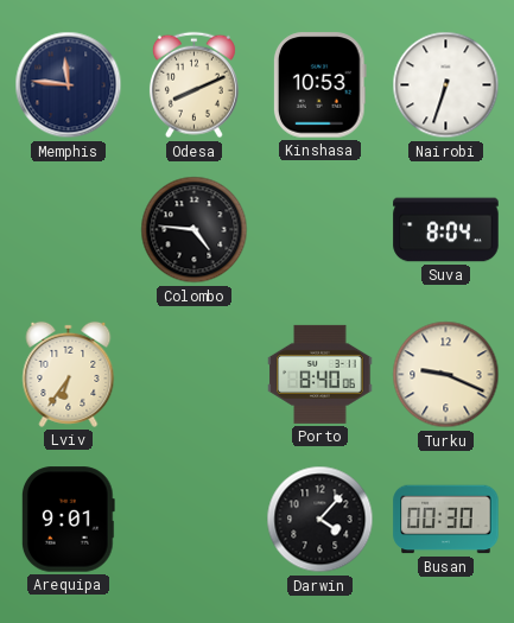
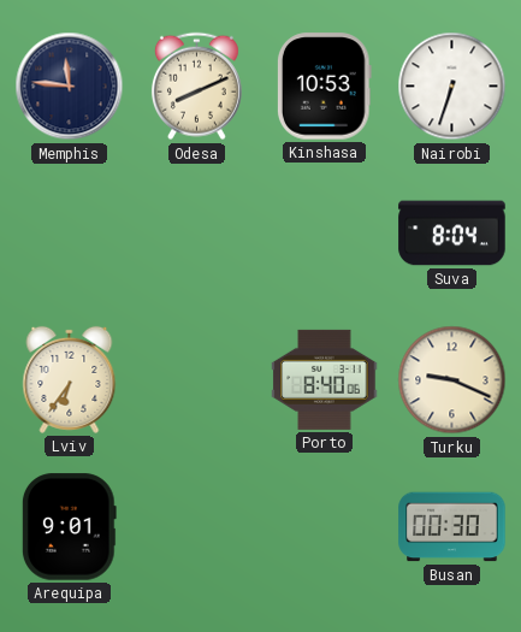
Colombo: 4:46 -> none
Darwin: 4:07 -> none
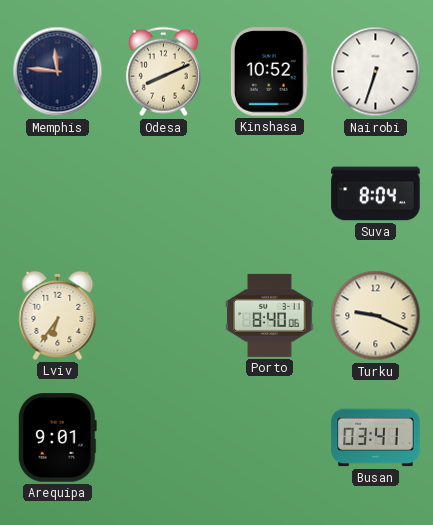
Kinshasa: 10:53 -> 10:52
Busan: 00:30 -> 03:41
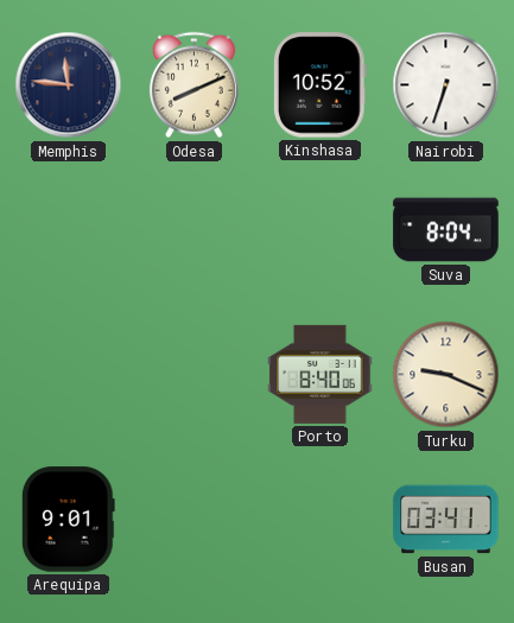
Lviv: 6:36 -> none
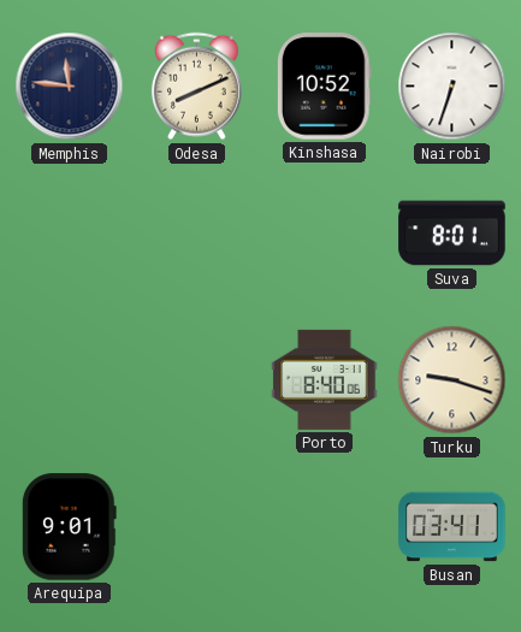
Suva: 8:04 -> 8:01
Turku: 9:19 -> 9:18
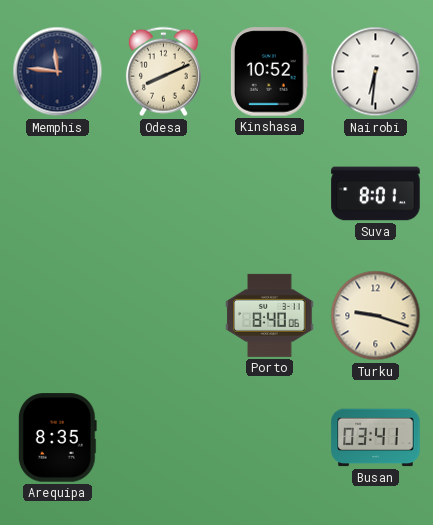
Nairobi: 6:33 -> 6:31
Arequipa: 9:01 -> 8:35
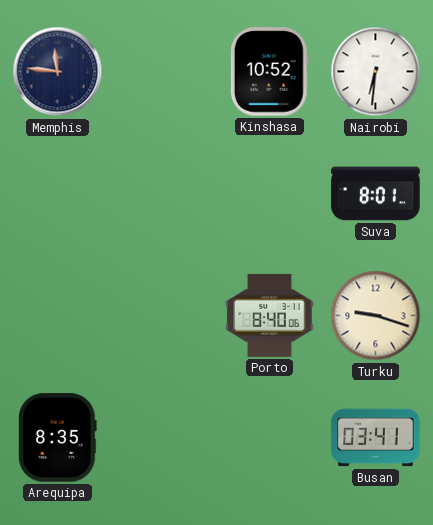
Odesa: 8:11 -> none
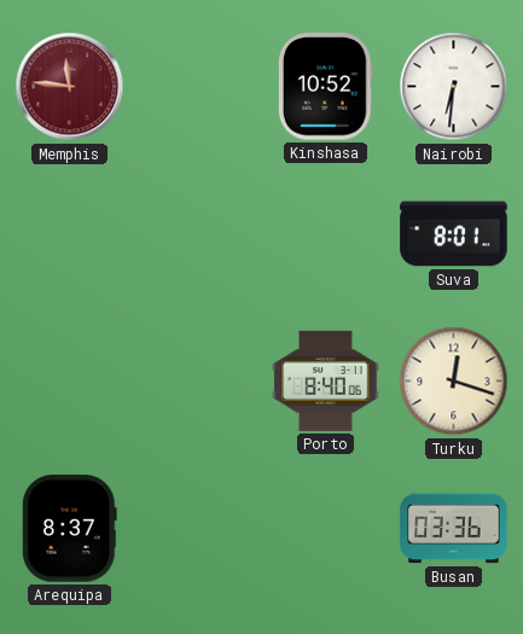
Memphis dial: navy -> burgundy
Turku: 9:18 -> 12:18
Arequipa: 8:35 -> 8:37
Busan: 03:41 -> 03:36
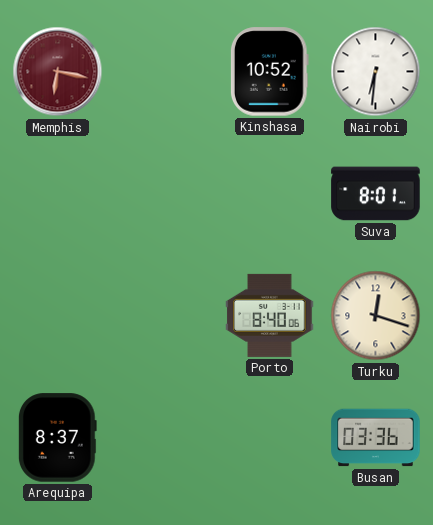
Memphis: 11:46 -> 6:17
